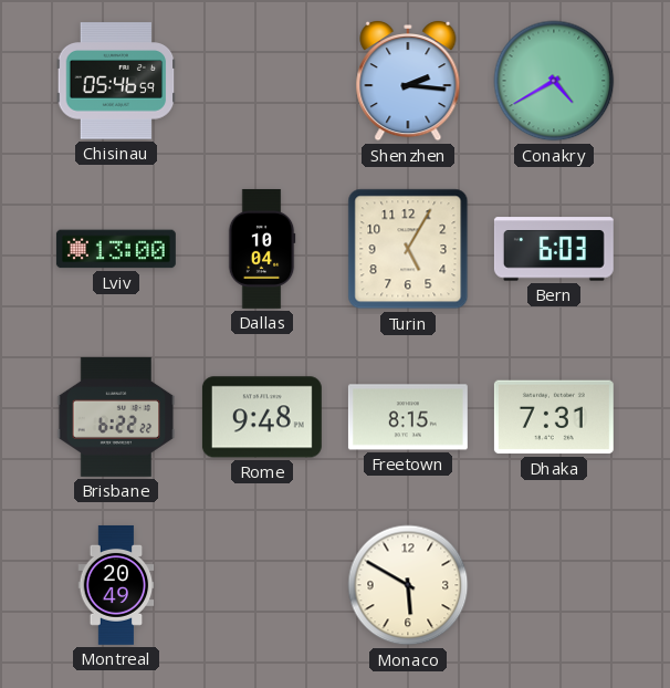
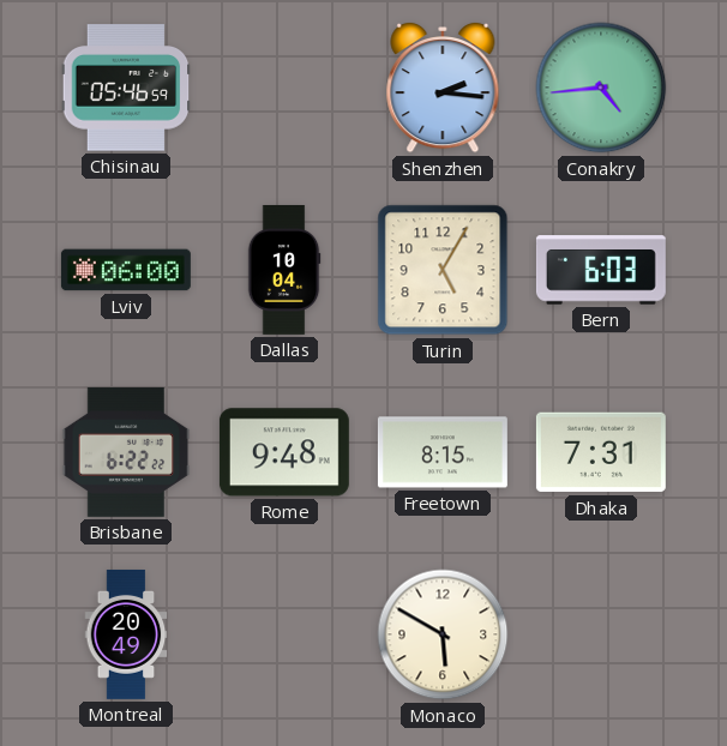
Conakry: 4:40 -> 4:44
Lviv: 13:00 -> 06:00
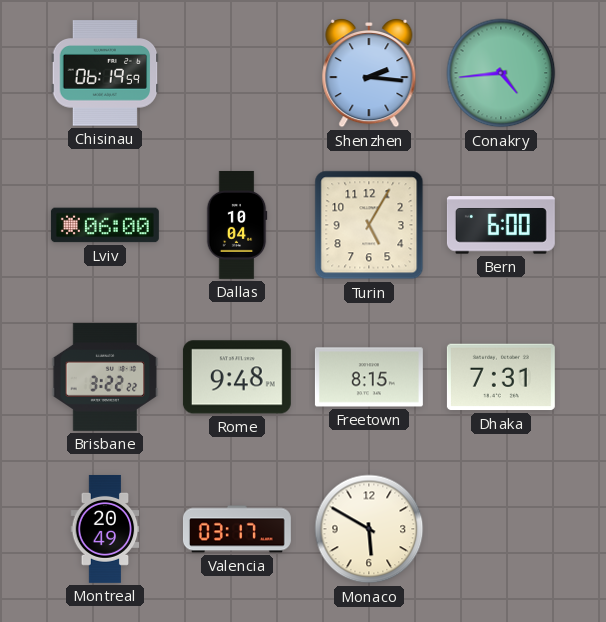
Chisinau: 05:46 -> 06:19
Bern: 6:03 -> 6:00
Brisbane: 6:22 -> 3:22
Valencia: none -> 03:17
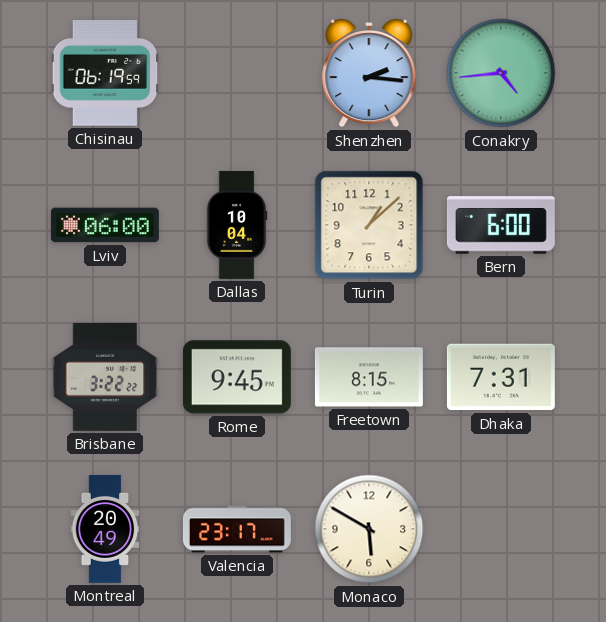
Turin: 5:05 -> 1:08
Rome: 9:48 -> 9:45
Valencia: 03:17 -> 23:17
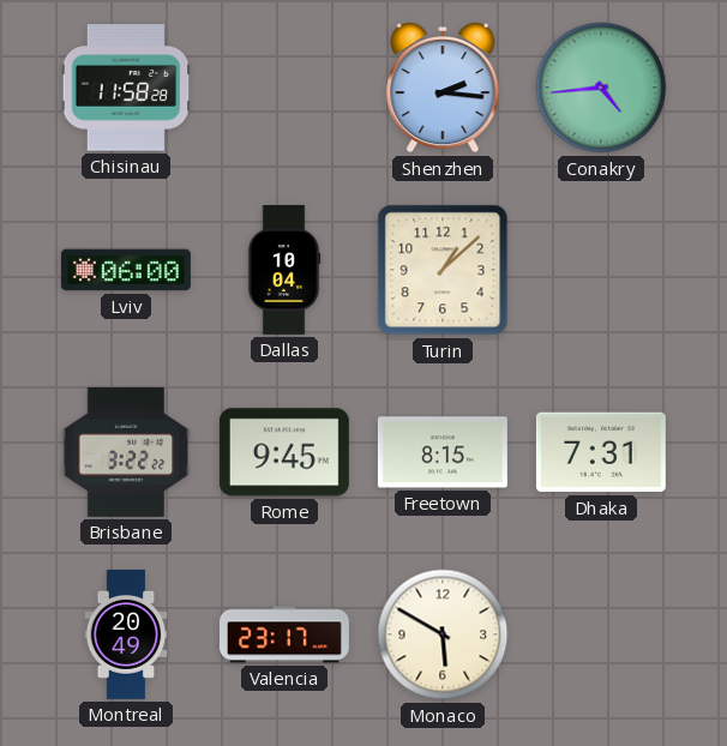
Chisinau: 06:19 -> 11:58
Bern: 6:00 -> none
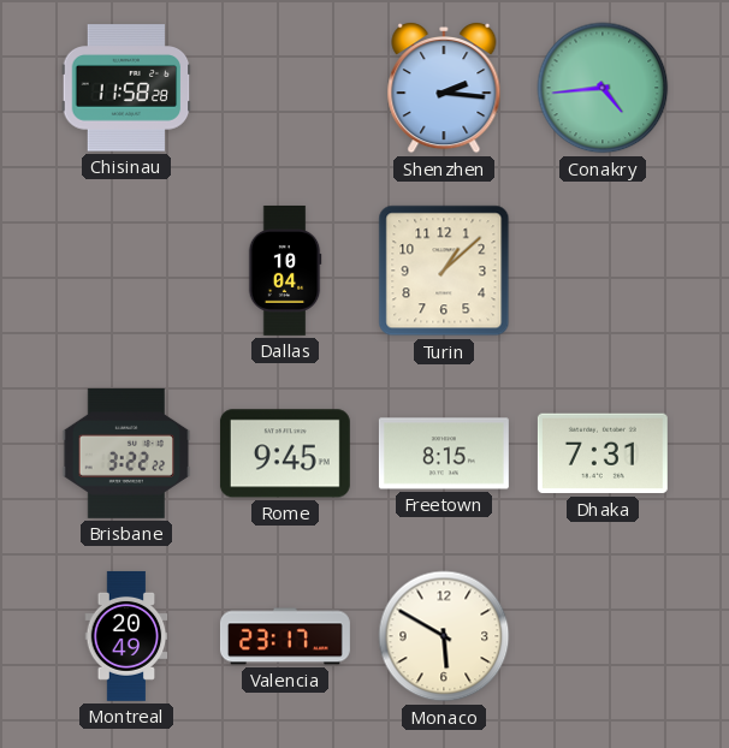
Lviv: 06:00 -> none
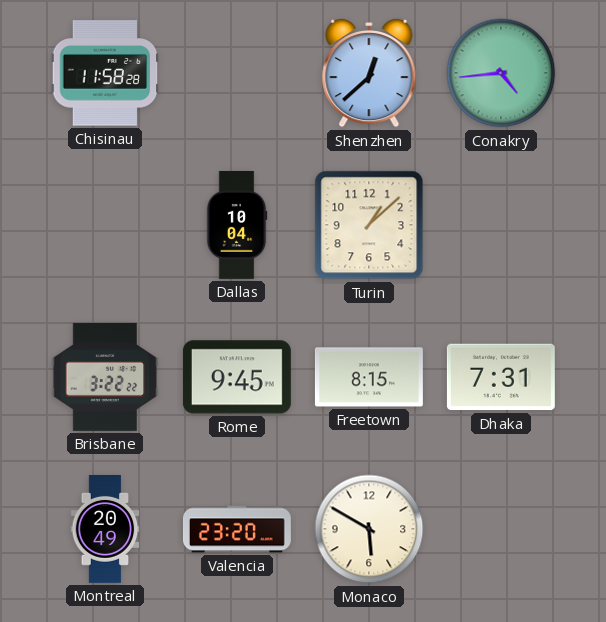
Shenzhen: 2:16 -> 12:38
Valencia: 23:17 -> 23:20
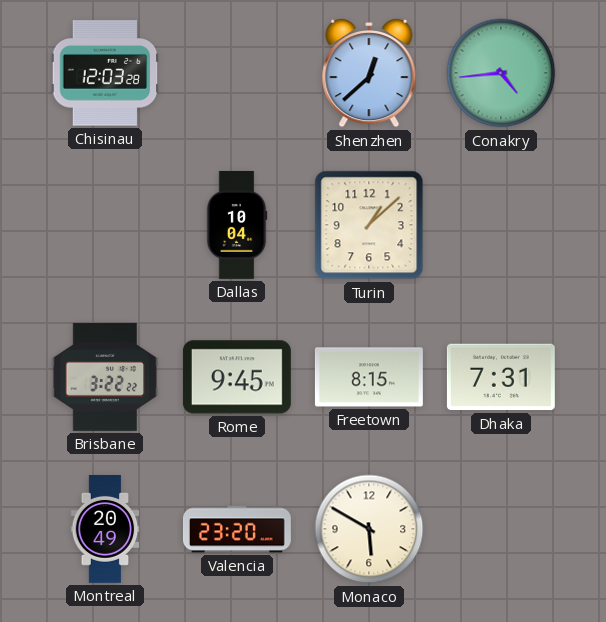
Chisinau: 11:58 -> 12:03
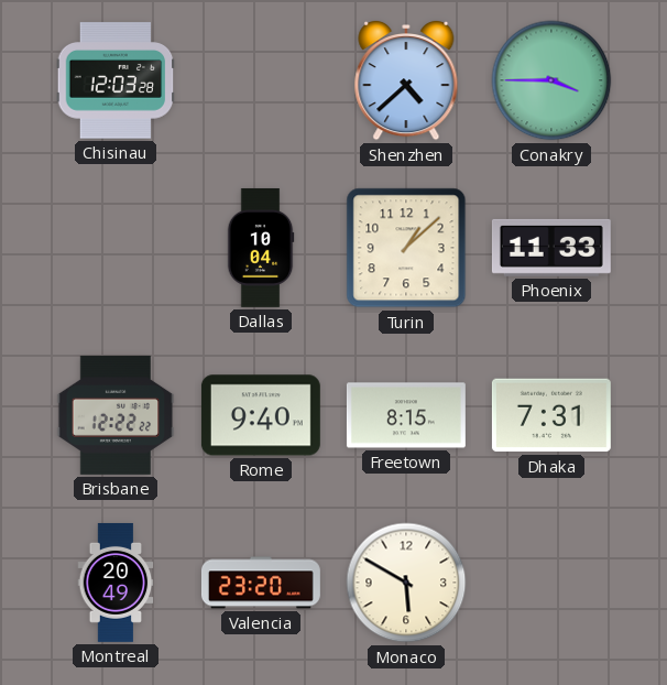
Shenzhen: 12:38 -> 4:38
Conakry: 4:44 -> 3:45
Phoenix: none -> 11:33
Brisbane: 3:22 -> 12:22
Rome: 9:45 -> 9:40
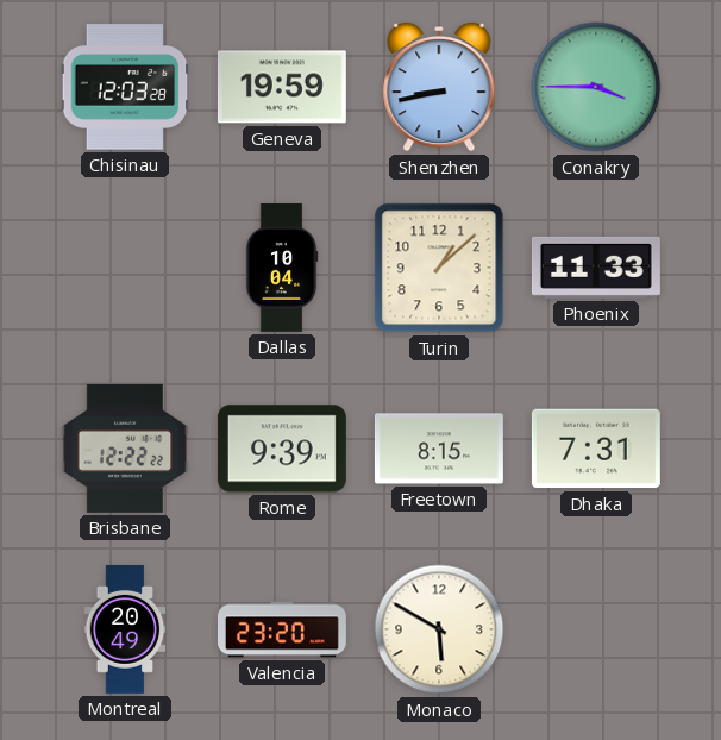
Geneva: none -> 19:59
Shenzhen: 4:38 -> 8:43
Rome: 9:40 -> 9:39
